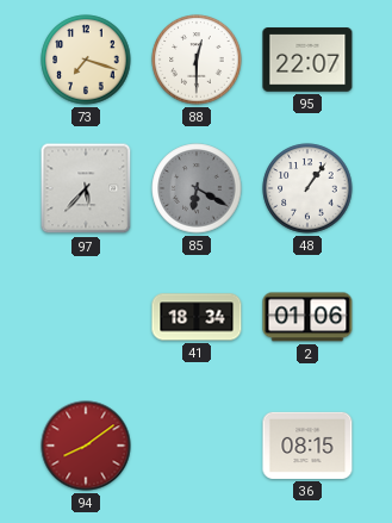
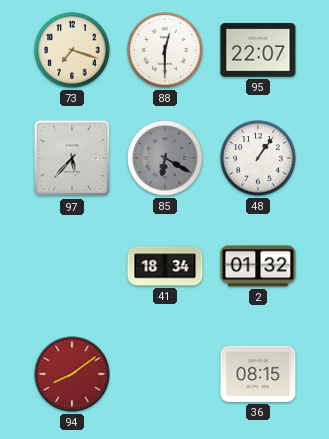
2: 01:06 -> 01:32
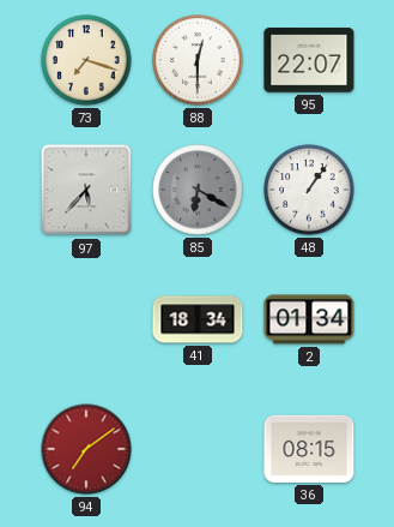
2: 01:32 -> 01:34
94: 8:09 -> 7:09
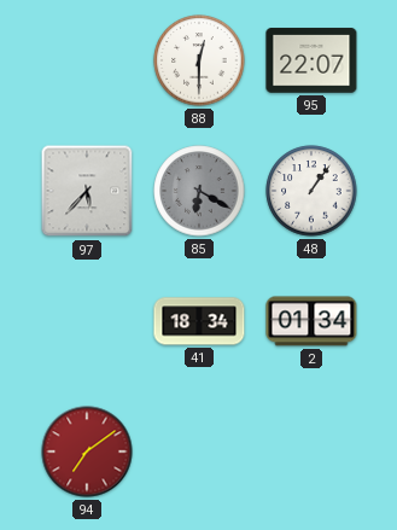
73: 7:18 -> none
36: 08:15 -> none
